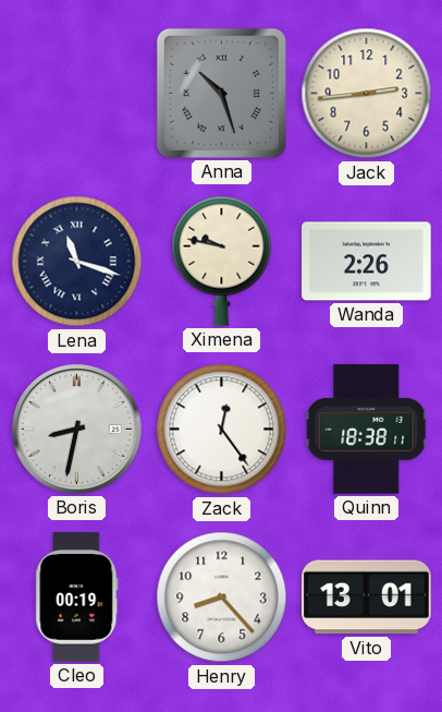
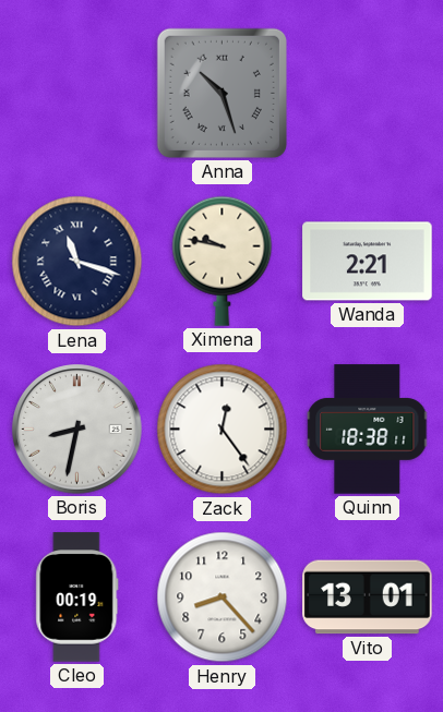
Jack: 2:44 -> none
Wanda: 2:26 -> 2:21
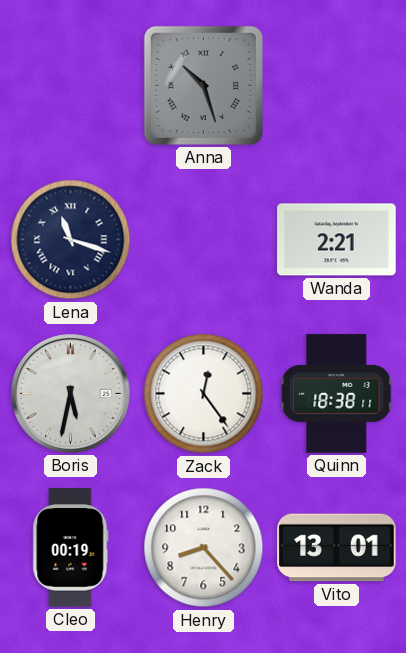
Ximena: 9:47 -> none
Boris: 8:32 -> 5:32
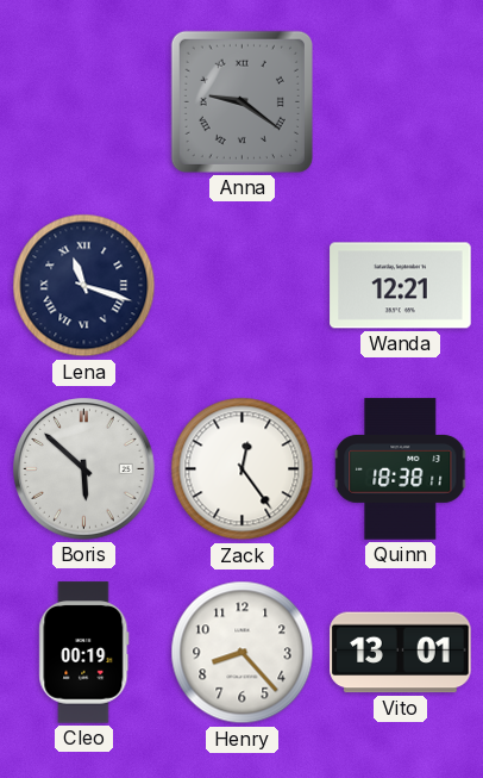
Anna: 10:27 -> 9:21
Wanda: 2:21 -> 12:21
Boris: 5:32 -> 5:52
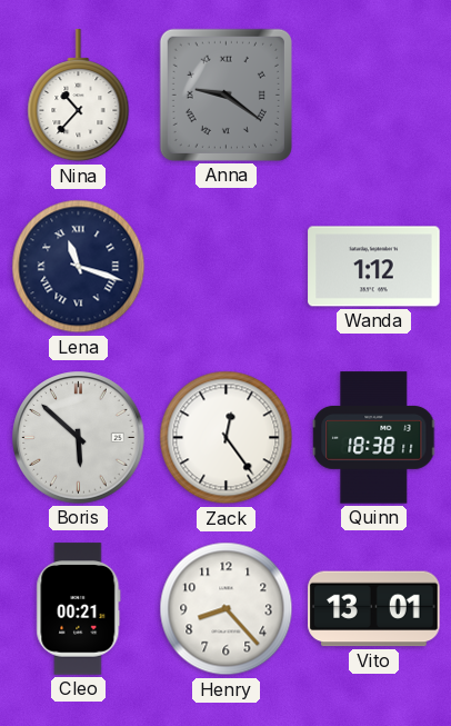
Nina: none -> 10:37
Wanda: 12:21 -> 1:12
Cleo: 00:19 -> 00:21
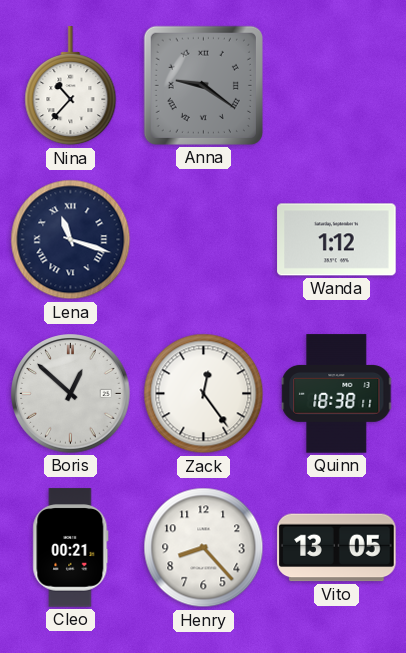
Boris: 5:52 -> 12:52
Vito: 13:01 -> 13:05
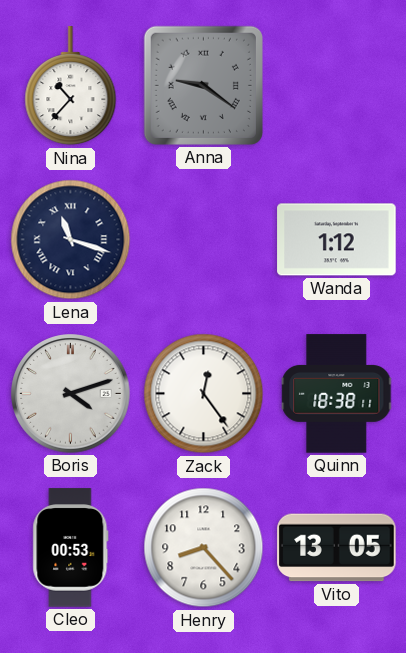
Boris: 12:52 -> 4:12
Cleo: 00:21 -> 00:53
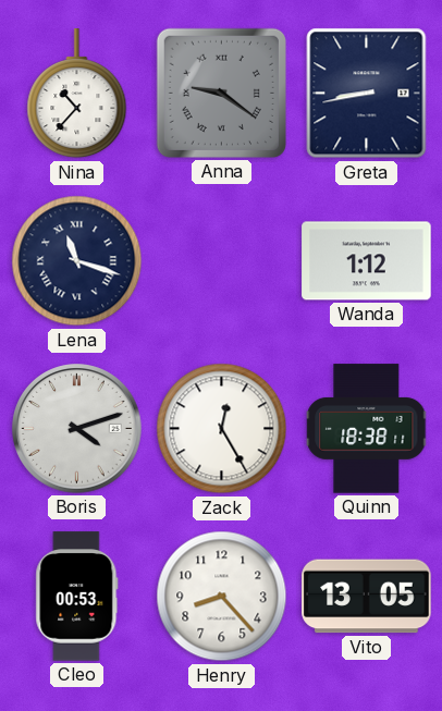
Greta: none -> 8:43
Zack: 12:24 -> 12:25
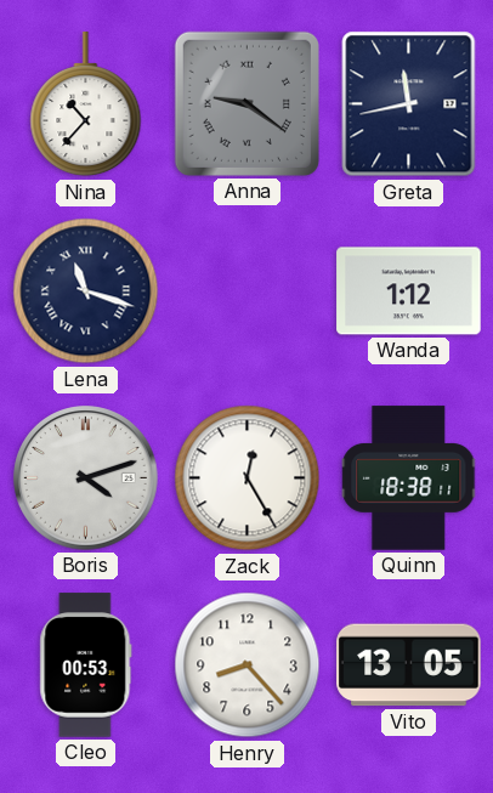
Greta: 8:43 -> 11:43
